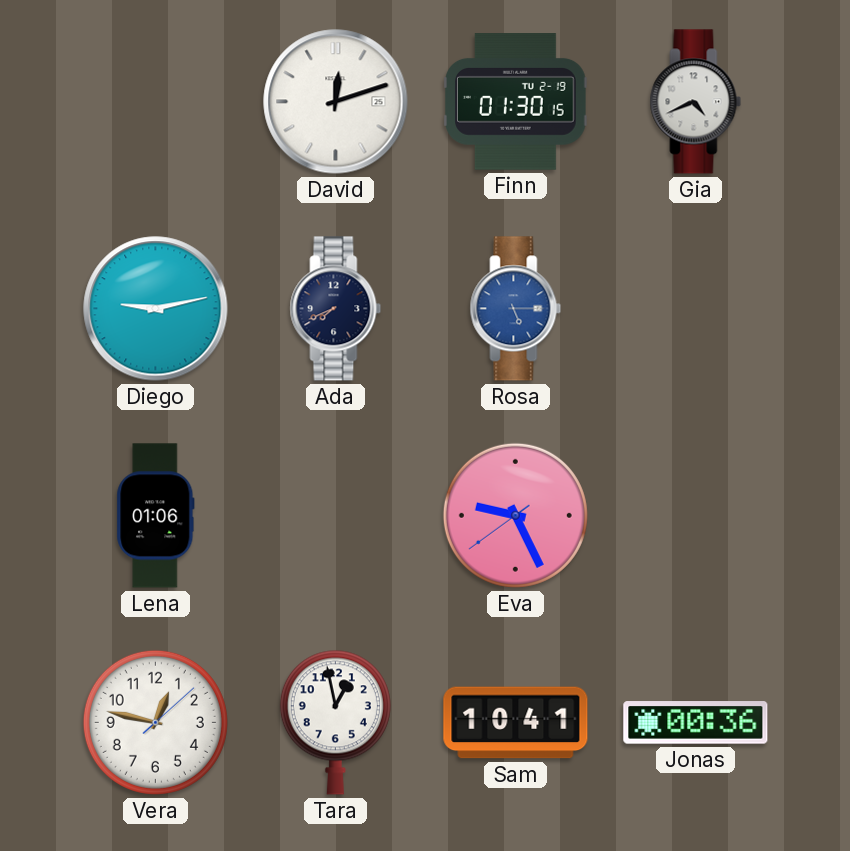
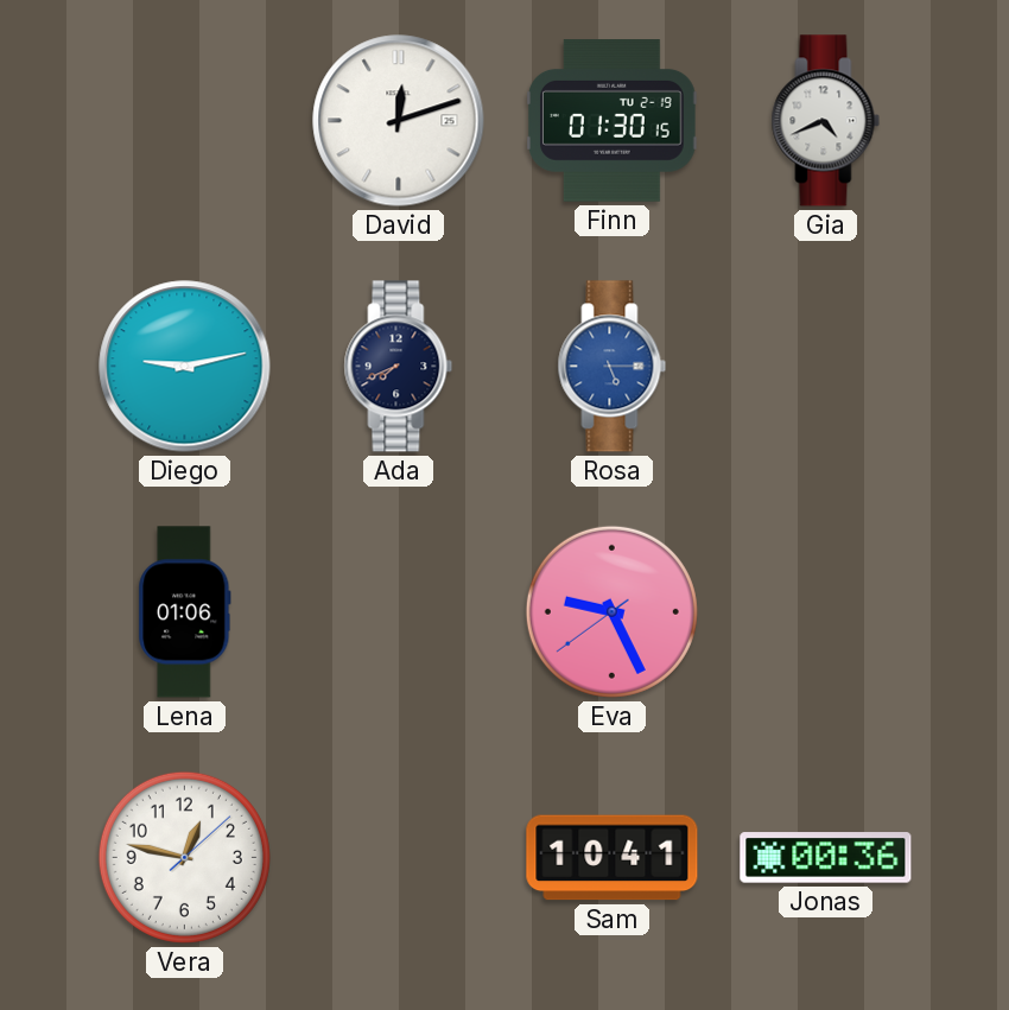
Tara: 12:58 -> none
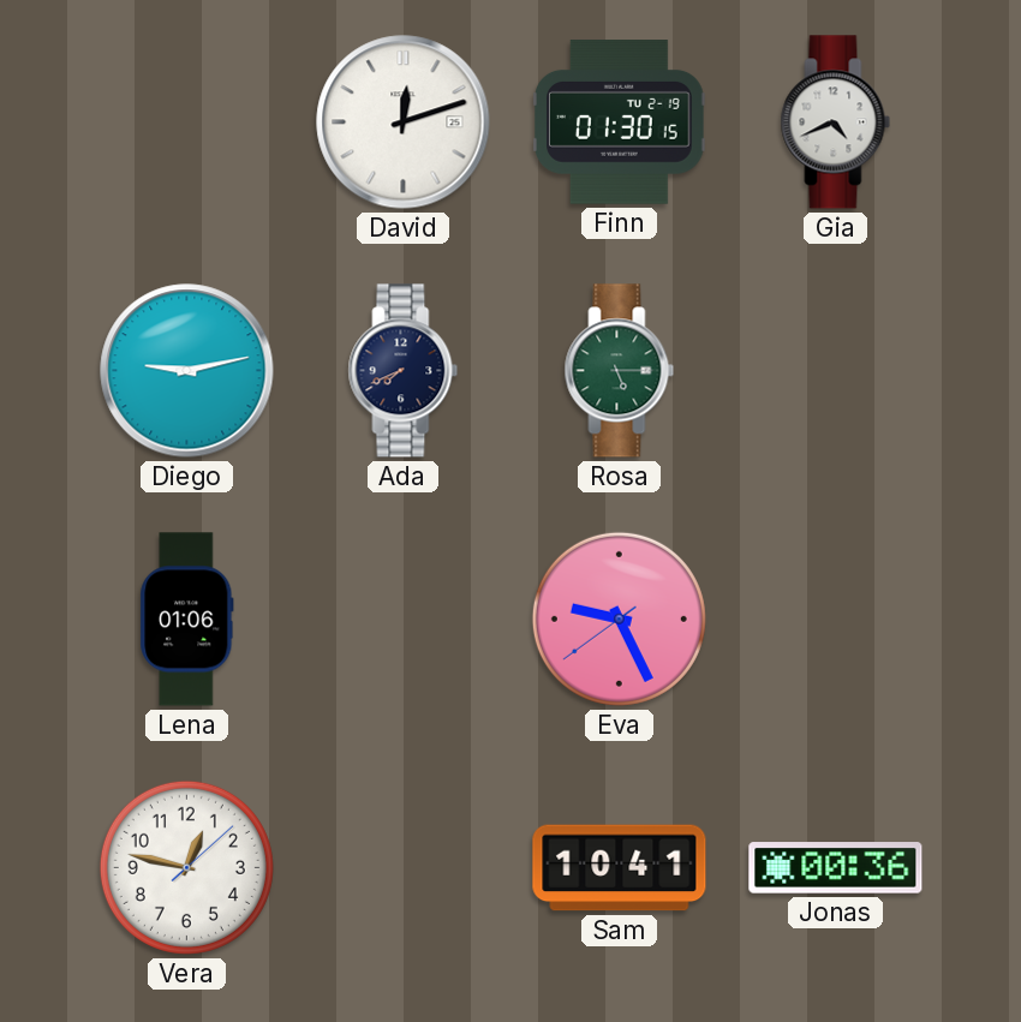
Rosa dial: blue -> green
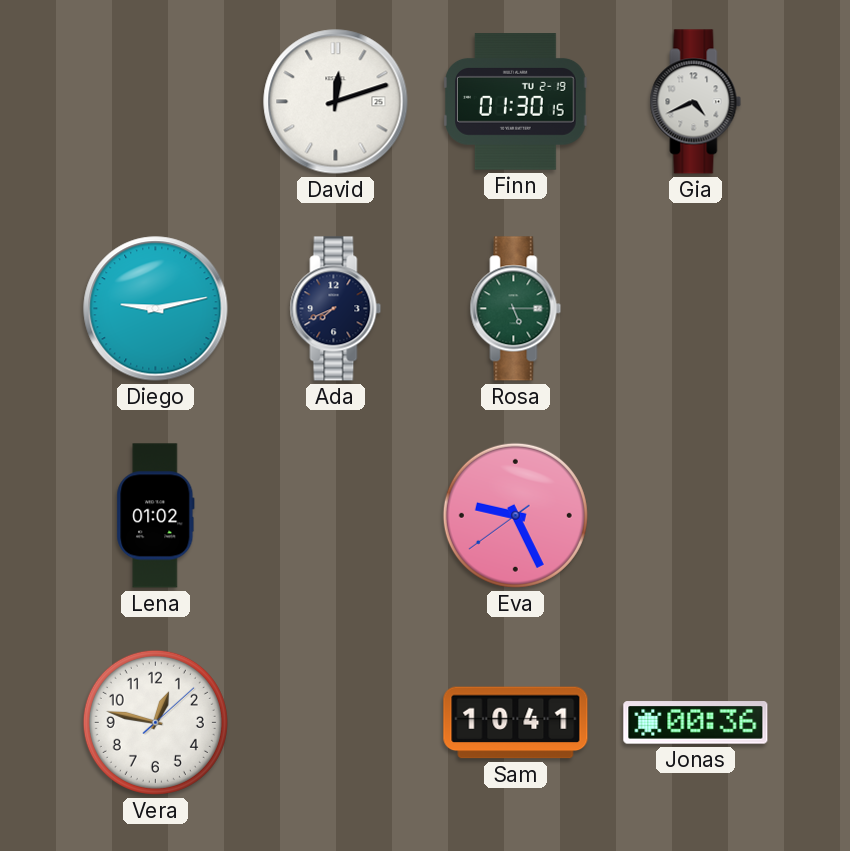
Lena: 01:06 -> 01:02
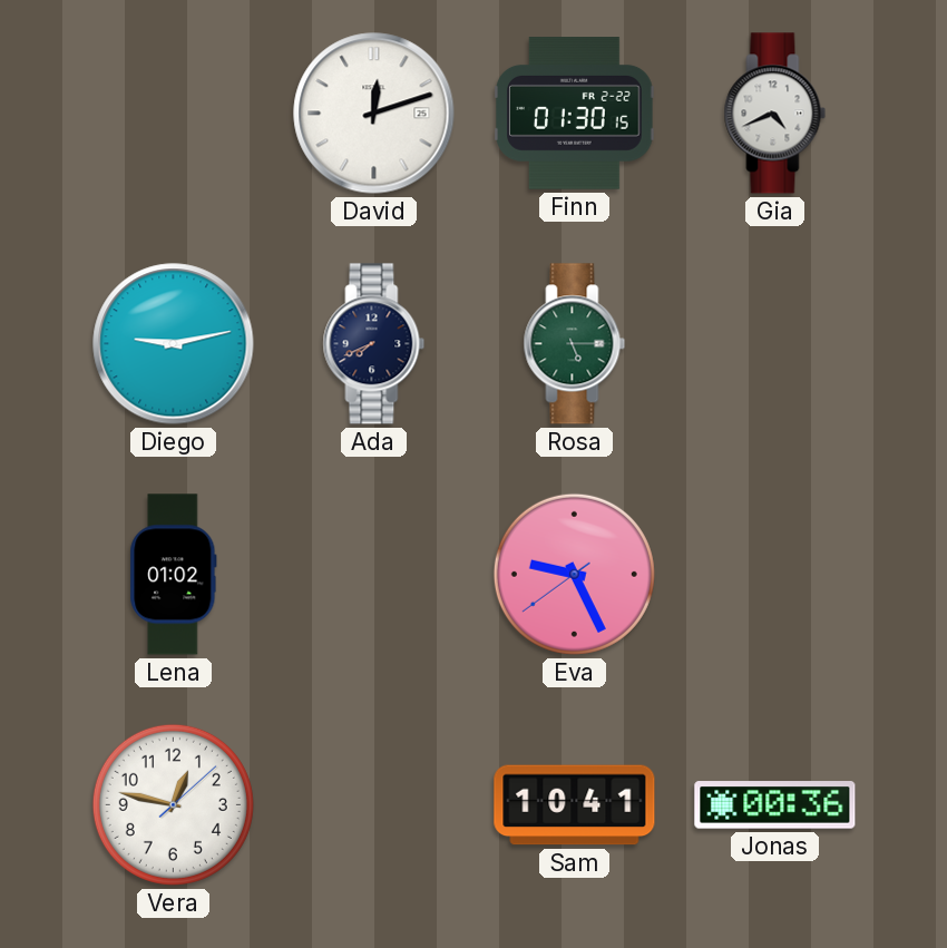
Finn date: TU 2-19 -> FR 2-22
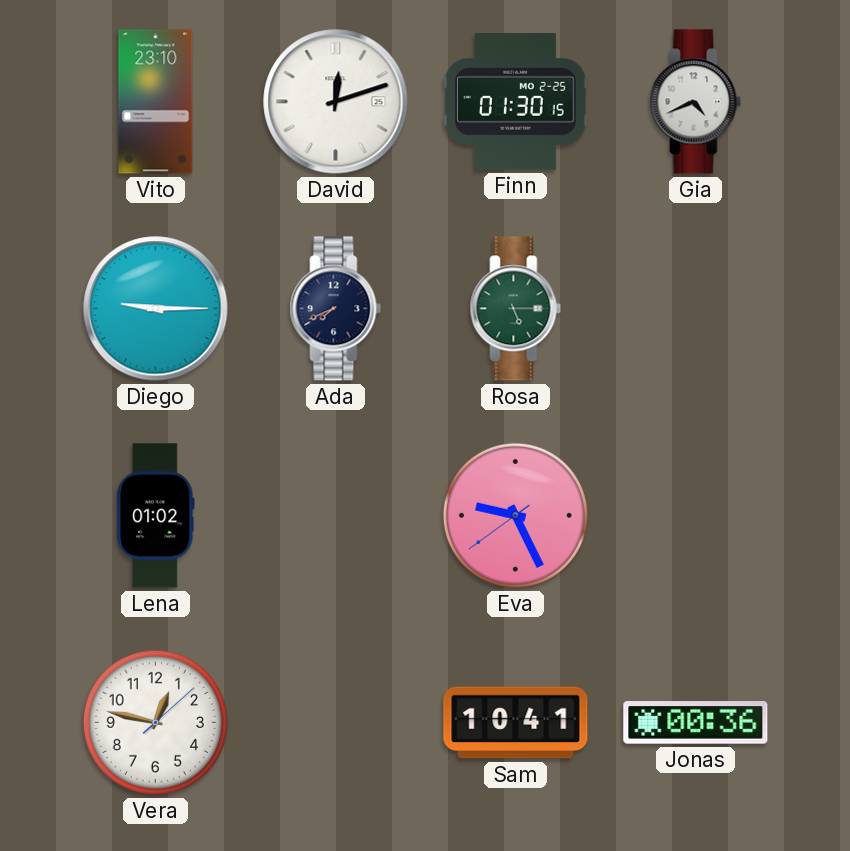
Vito: none -> 23:10
Finn date: FR 2-22 -> MO 2-25
Diego: 9:13 -> 9:15
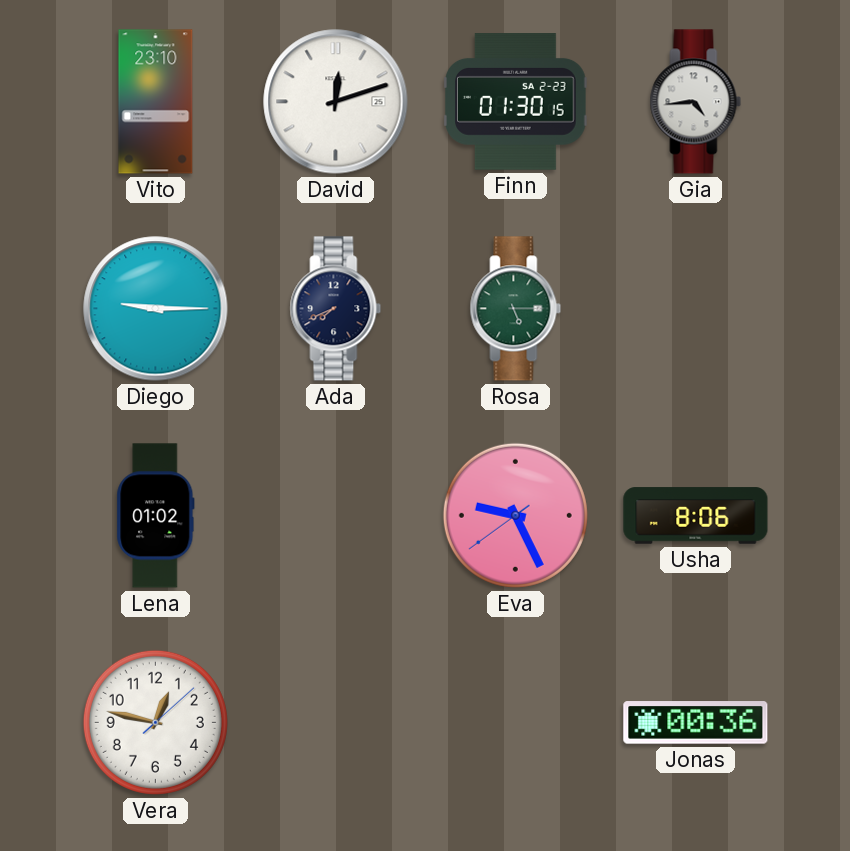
Finn date: MO 2-25 -> SA 2-23
Gia: 4:41 -> 4:44
Usha: none -> 8:06
Sam: 10:41 -> none
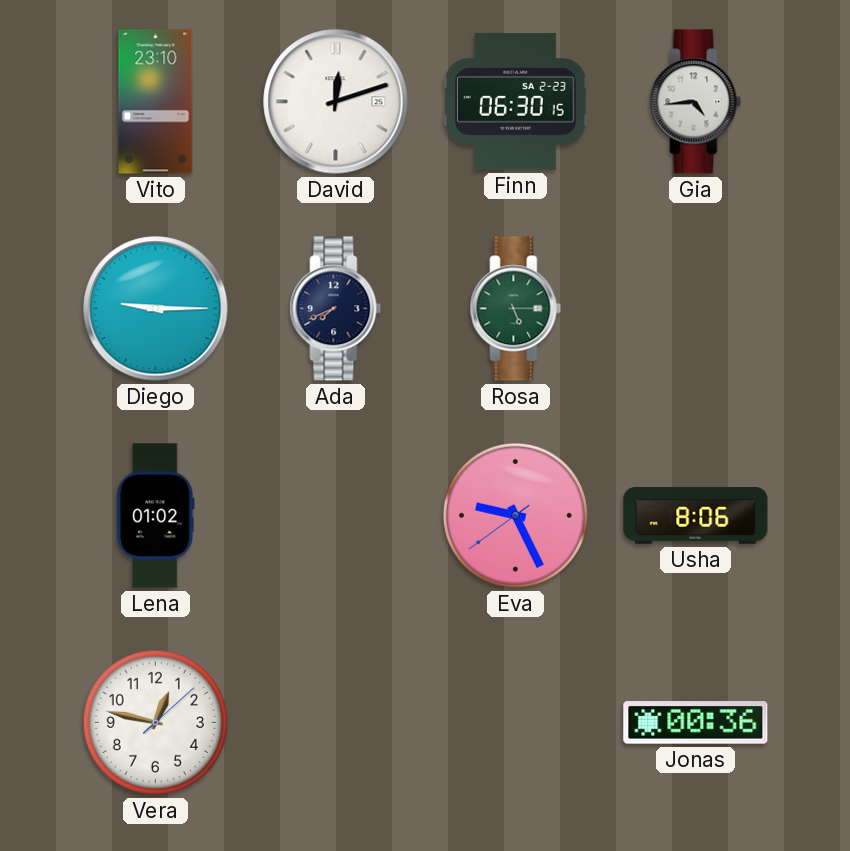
Finn: 01:30 -> 06:30
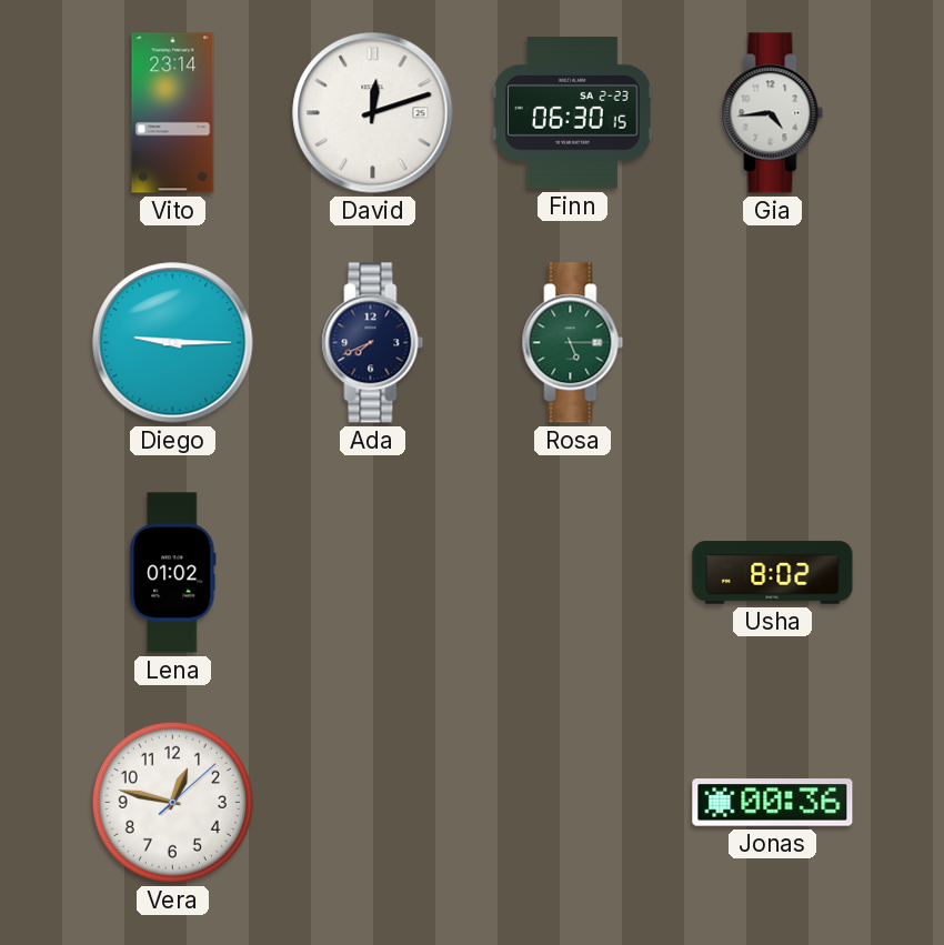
Vito: 23:10 -> 23:14
Eva: 9:25 -> none
Usha: 8:06 -> 8:02
